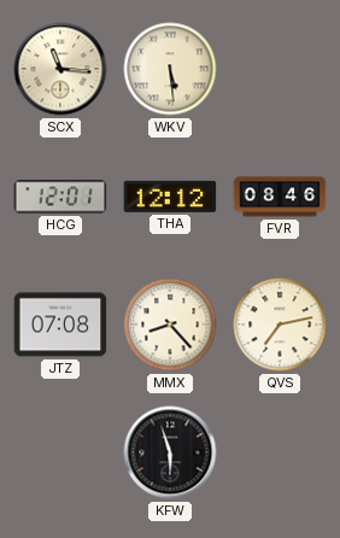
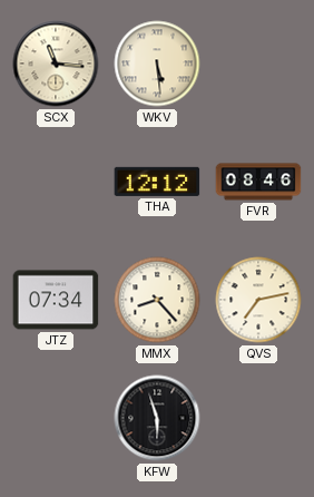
HCG: 12:01 -> none
JTZ: 07:08 -> 07:34
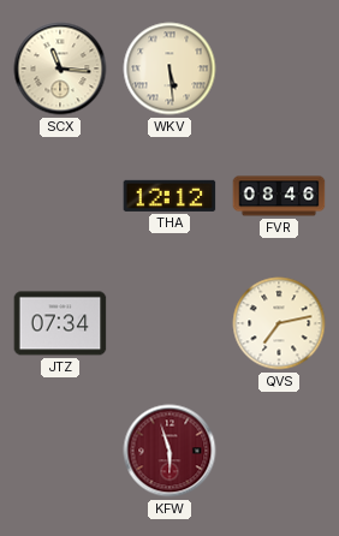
MMX: 8:23 -> none
KFW dial: black -> burgundy
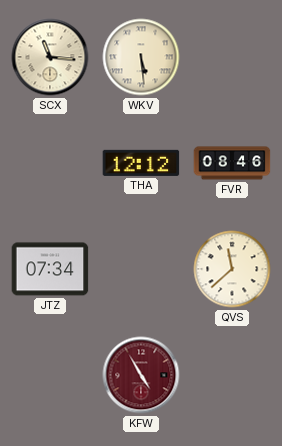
QVS: 7:13 -> 11:38
KFW: 5:57 -> 4:55
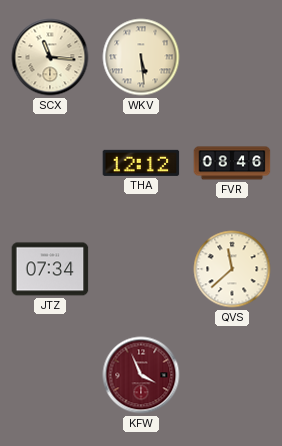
KFW: 4:55 -> 3:56
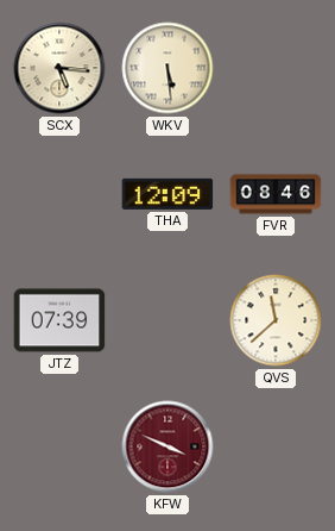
SCX: 11:16 -> 5:16
THA: 12:12 -> 12:09
JTZ: 07:34 -> 07:39
KFW: 3:56 -> 3:49
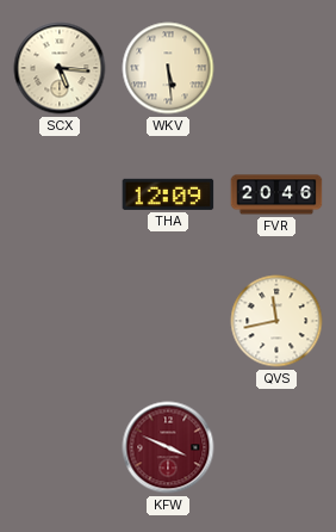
FVR: 08:46 -> 20:46
JTZ: 07:39 -> none
QVS: 11:38 -> 11:43
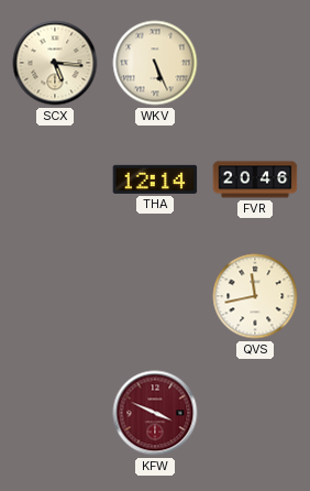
WKV: 5:29 -> 5:26
THA: 12:09 -> 12:14
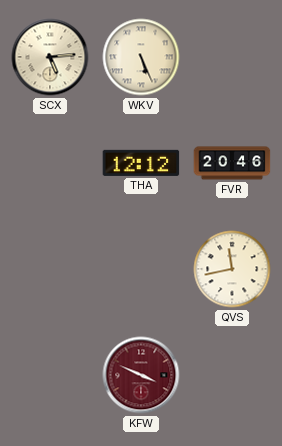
SCX: 5:16 -> 5:14
THA: 12:14 -> 12:12
